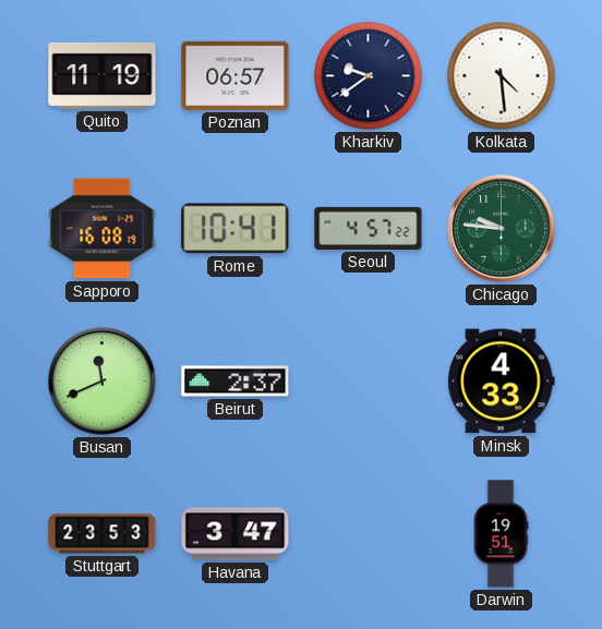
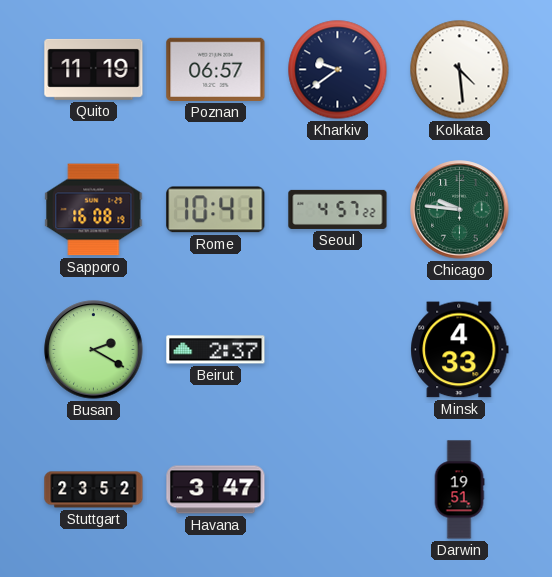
Busan: 11:41 -> 2:20
Stuttgart: 23:53 -> 23:52
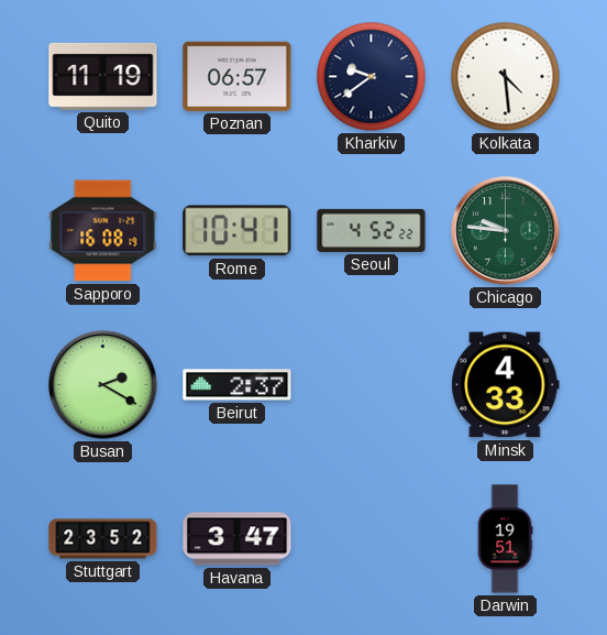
Seoul: 4:57 -> 4:52
